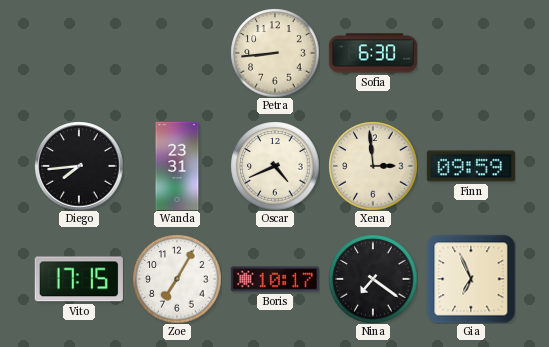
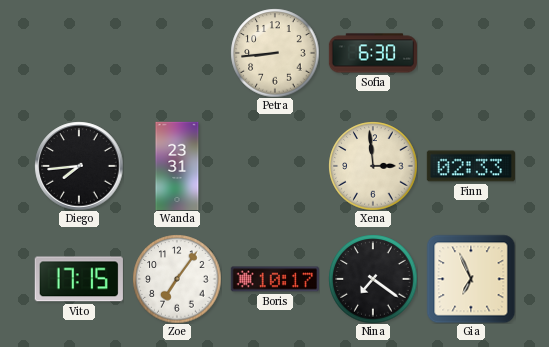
Oscar: 4:41 -> none
Finn: 09:59 -> 02:33
Zoe: 7:05 -> 7:06
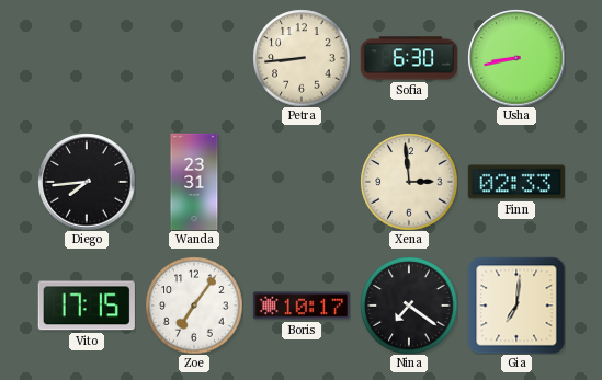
Usha: none -> 8:43
Gia: 6:56 -> 7:01
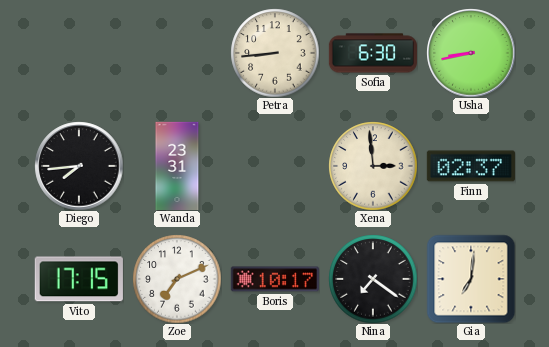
Finn: 02:33 -> 02:37
Zoe: 7:06 -> 7:11
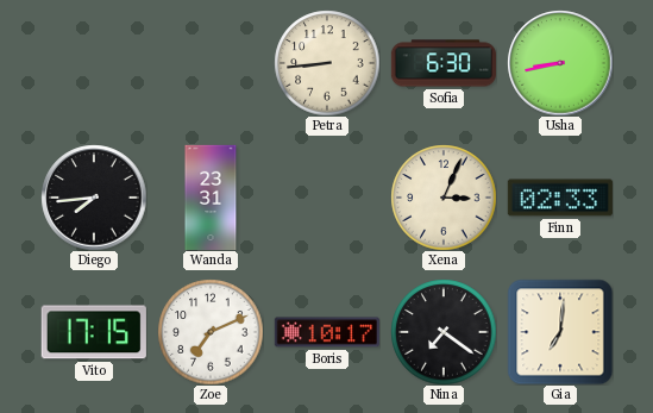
Xena: 2:59 -> 3:04
Finn: 02:37 -> 02:33
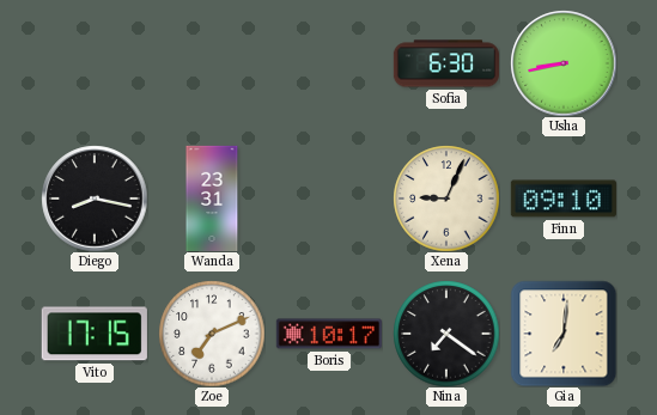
Petra: 8:44 -> none
Diego: 7:44 -> 8:17
Xena: 3:04 -> 9:04
Finn: 02:33 -> 09:10
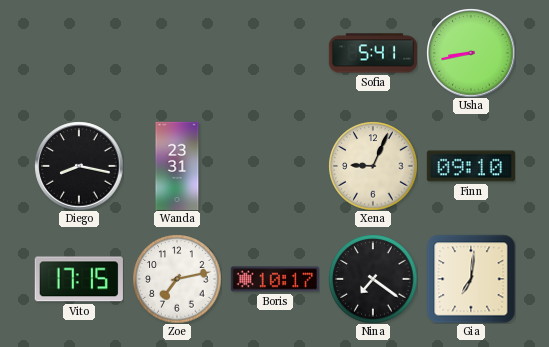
Sofia: 6:30 -> 5:41
Zoe: 7:11 -> 7:13
